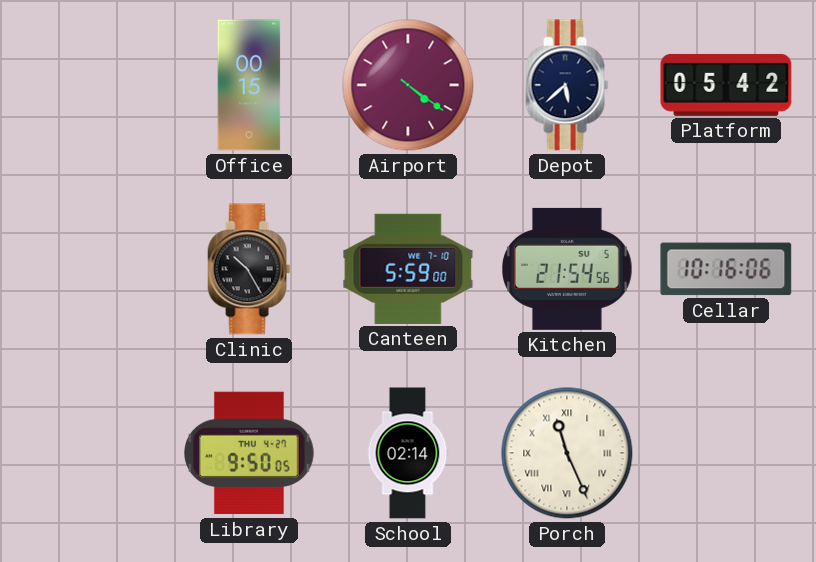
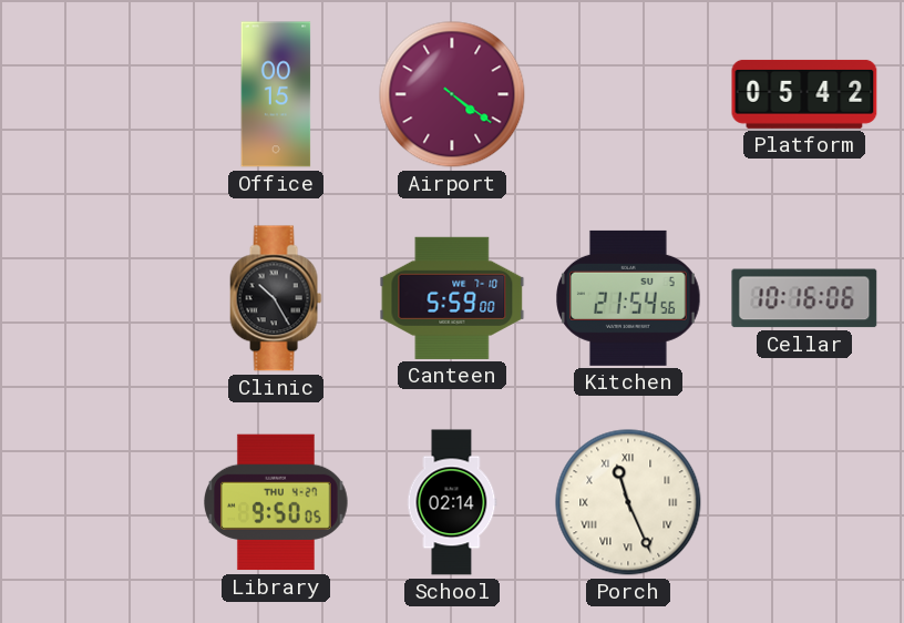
Depot: 5:38 -> none
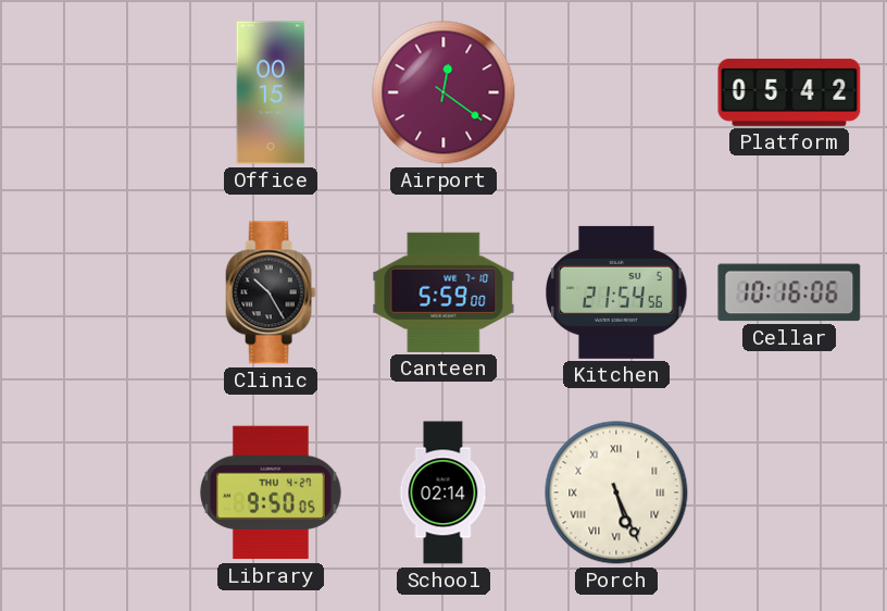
Airport: 4:21 -> 12:21
Porch: 11:26 -> 5:26
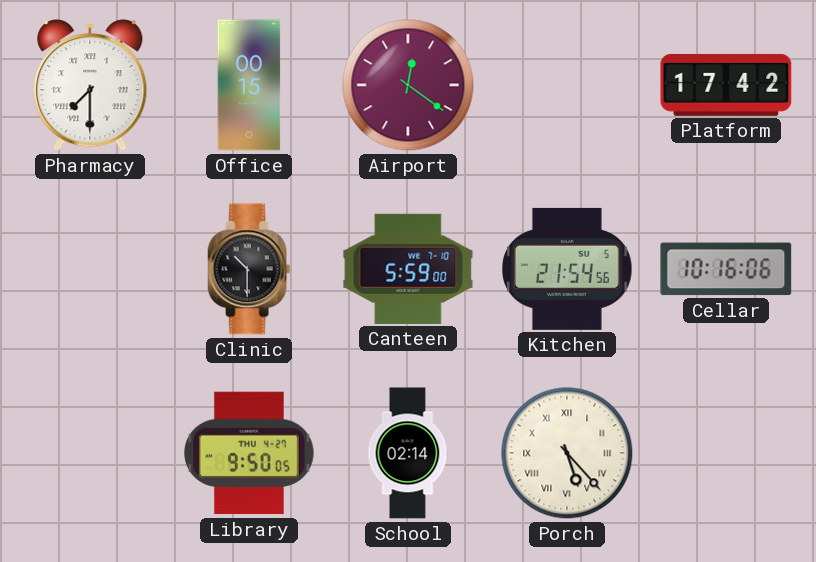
Pharmacy: none -> 7:30
Platform: 05:42 -> 17:42
Clinic: 10:25 -> 10:30
Porch: 5:26 -> 5:23
